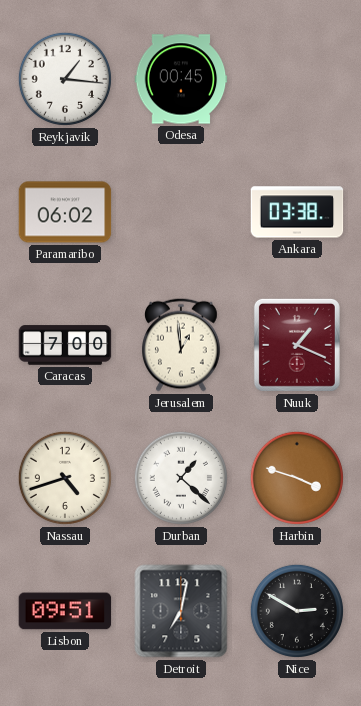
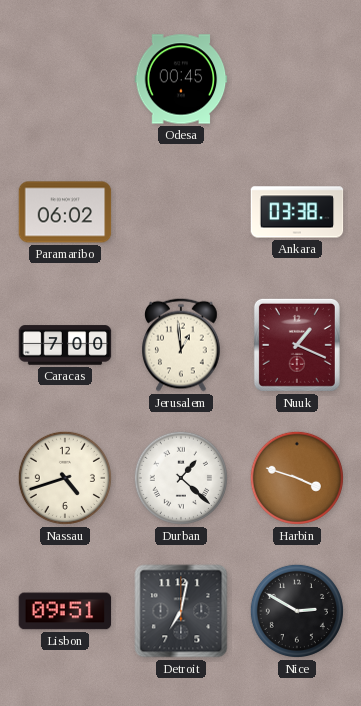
Reykjavik: 1:16 -> none
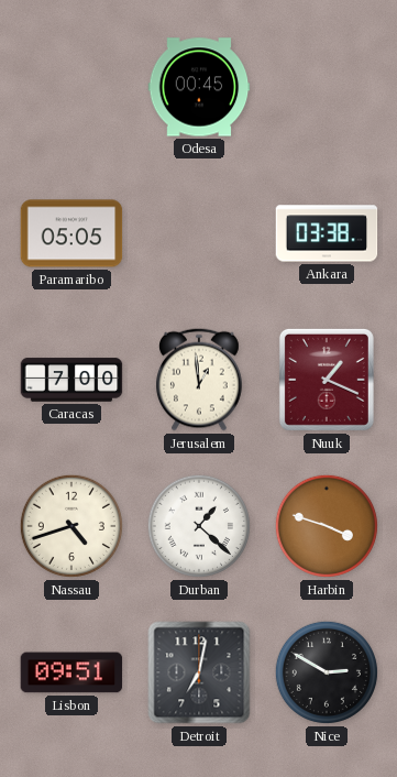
Paramaribo: 06:02 -> 05:05
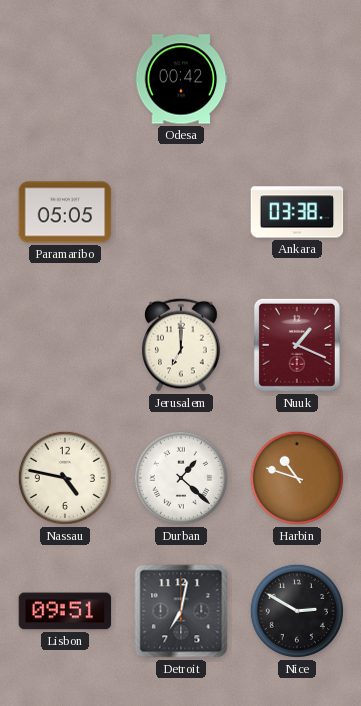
Odesa: 00:45 -> 00:42
Caracas: 7:00 -> none
Jerusalem: 12:59 -> 7:00
Nassau: 4:42 -> 4:47
Harbin: 3:48 -> 10:48
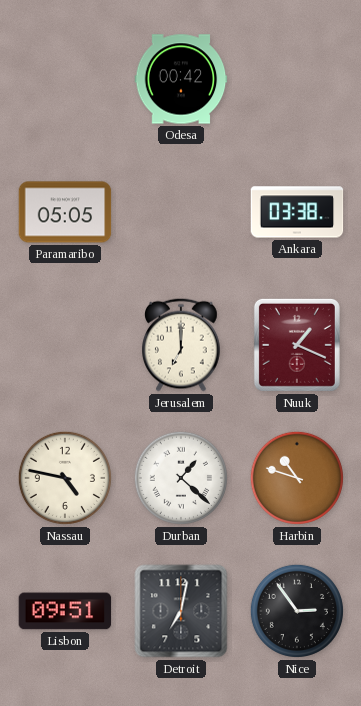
Nice: 2:50 -> 2:54
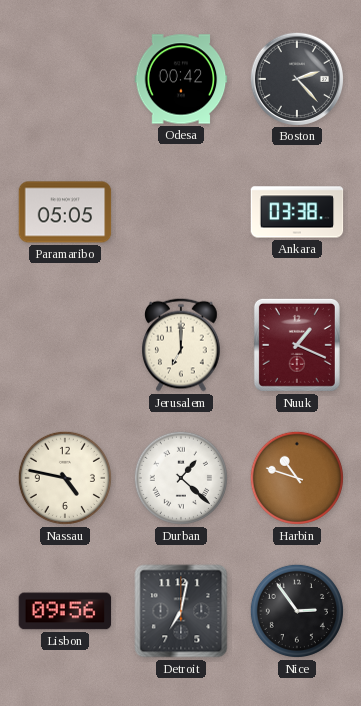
Boston: none -> 2:23
Lisbon: 09:51 -> 09:56
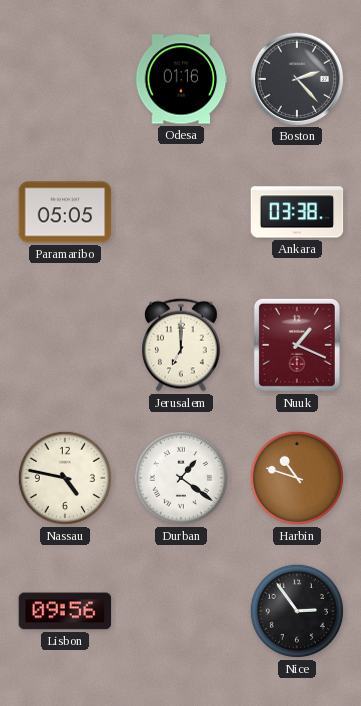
Odesa: 00:42 -> 01:16
Durban: 1:22 -> 1:21
Detroit: 7:02 -> none
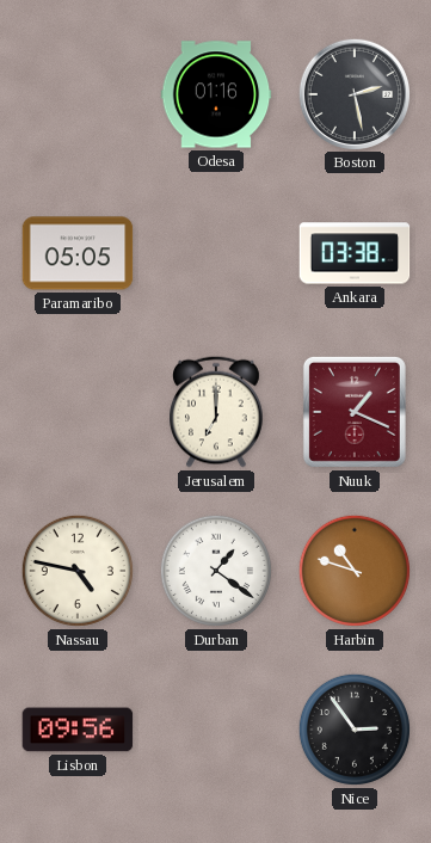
Boston: 2:23 -> 2:28
